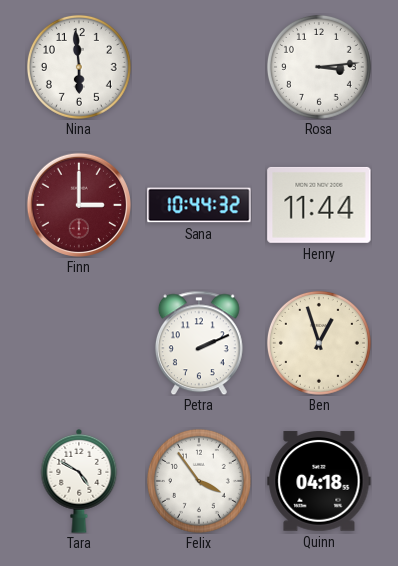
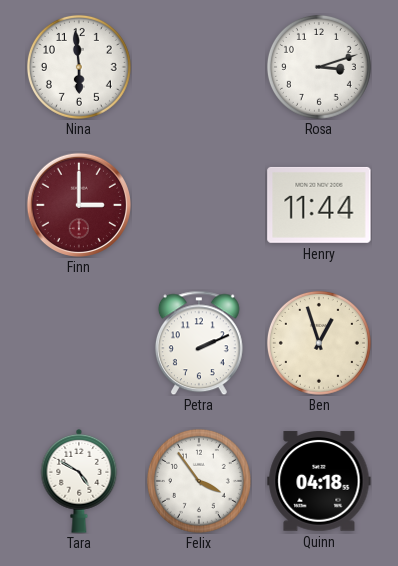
Rosa: 3:14 -> 3:12
Sana: 10:44 -> none
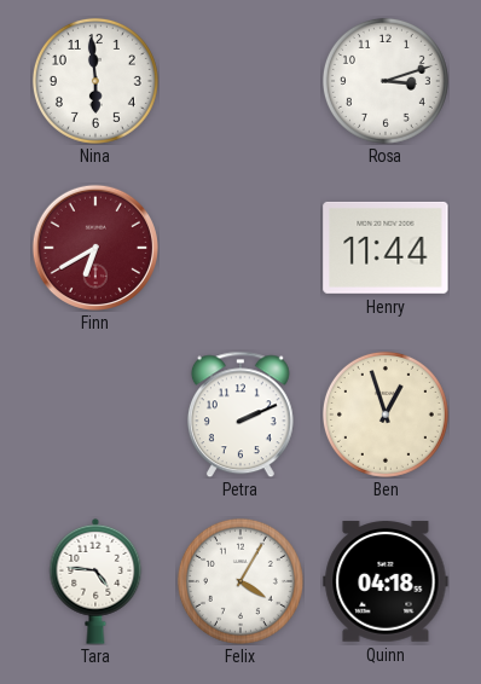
Finn: 3:00 -> 6:40
Tara: 4:50 -> 4:46
Felix: 3:54 -> 4:05
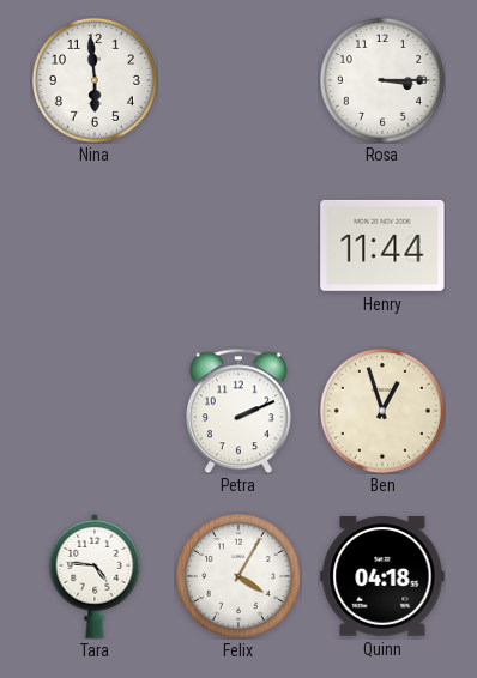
Rosa: 3:12 -> 3:15
Finn: 6:40 -> none
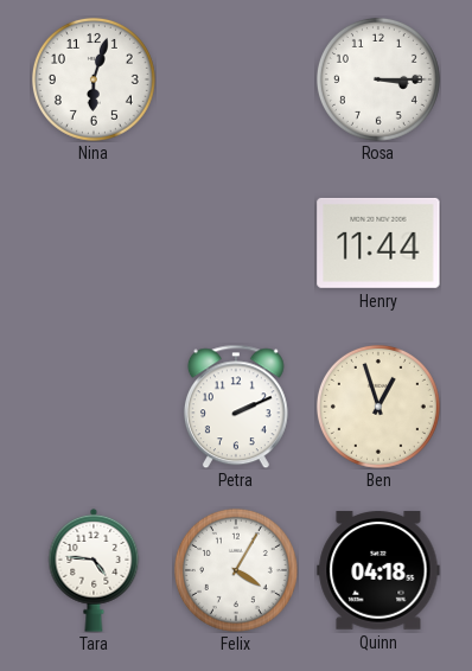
Nina: 5:59 -> 6:03
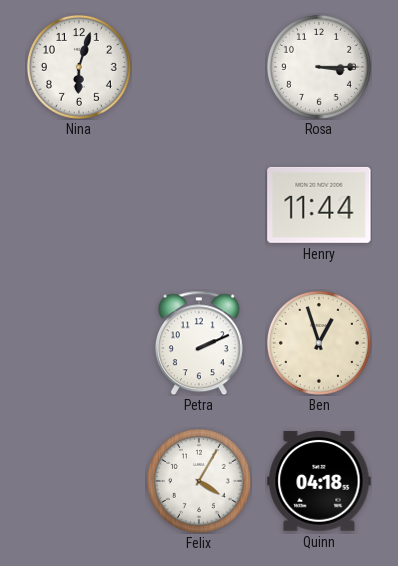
Tara: 4:46 -> none
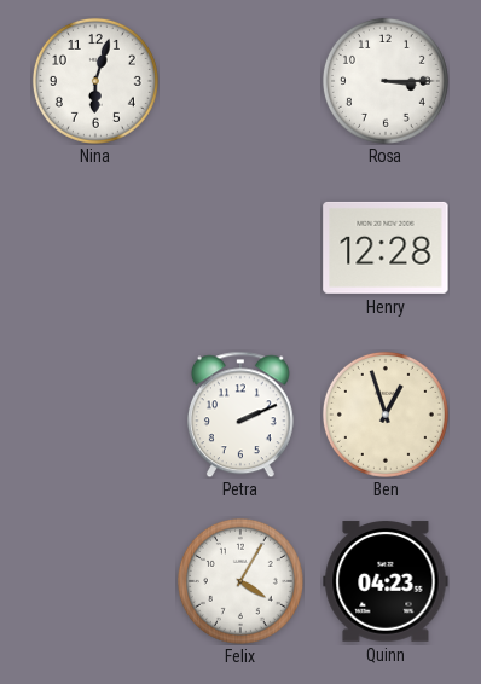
Henry: 11:44 -> 12:28
Quinn: 04:18 -> 04:23
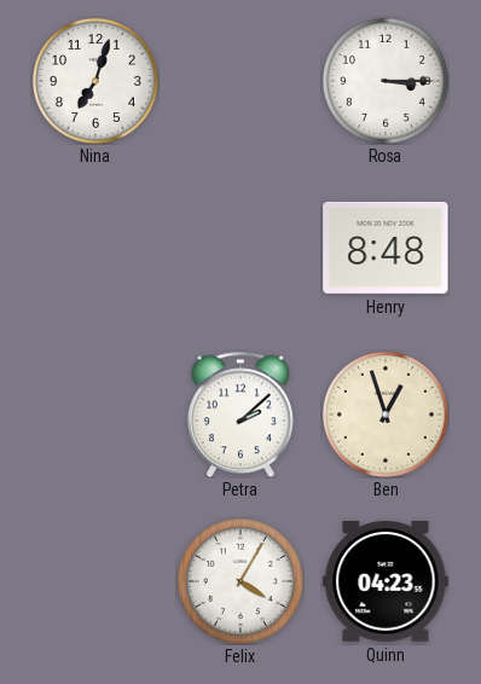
Nina: 6:03 -> 7:03
Henry: 12:28 -> 8:48
Petra: 2:11 -> 2:08
